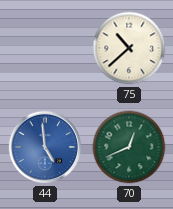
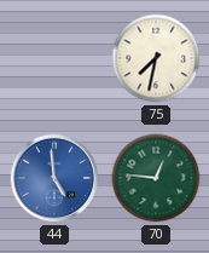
75: 10:38 -> 7:32
70: 12:41 -> 12:46
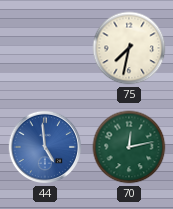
70: 12:46 -> 12:13
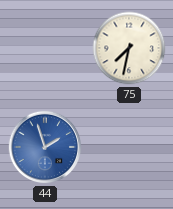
44: 4:59 -> 1:57
70: 12:13 -> none
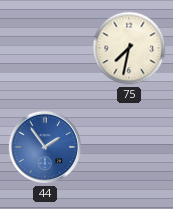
44: 1:57 -> 1:54
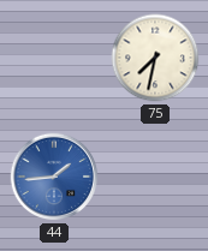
44: 1:54 -> 1:44
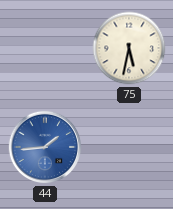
75: 7:32 -> 5:32
